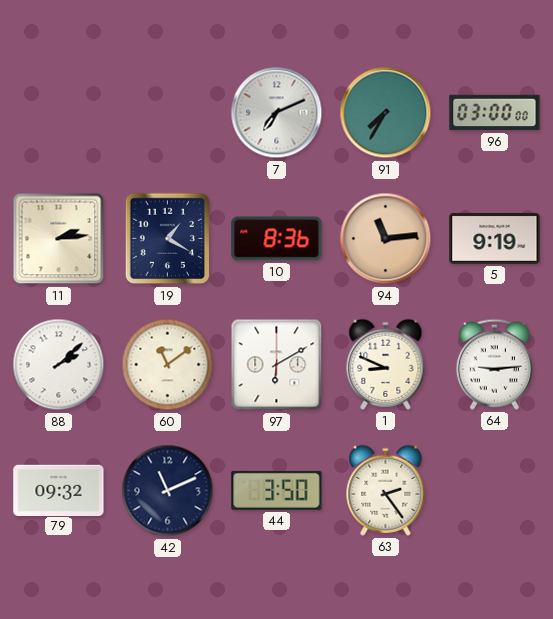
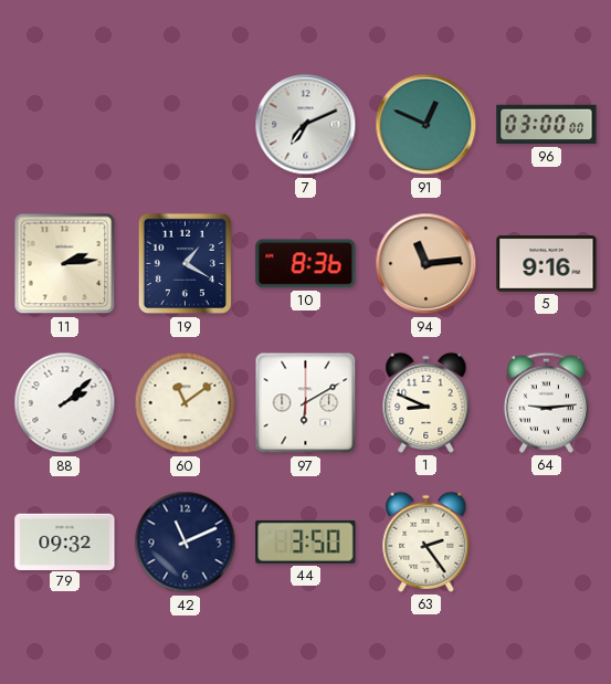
91: 7:35 -> 12:49
5: 9:19 -> 9:16
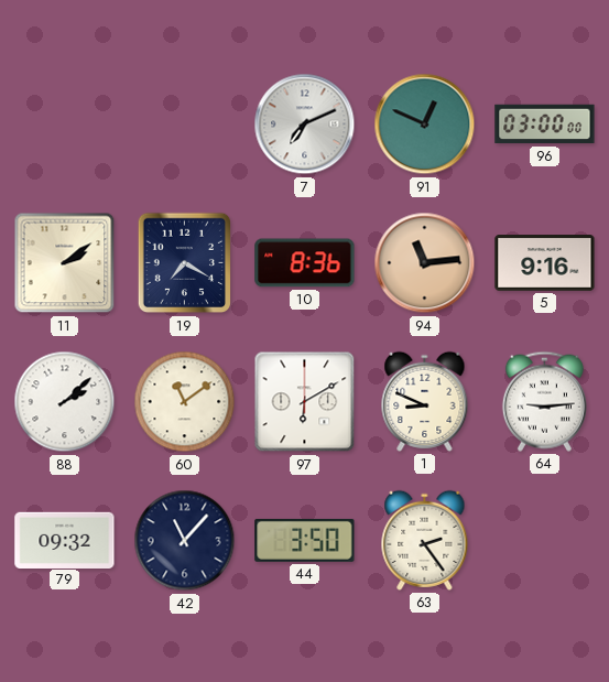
11: 2:14 -> 2:09
19: 1:20 -> 7:20
42: 11:11 -> 11:07
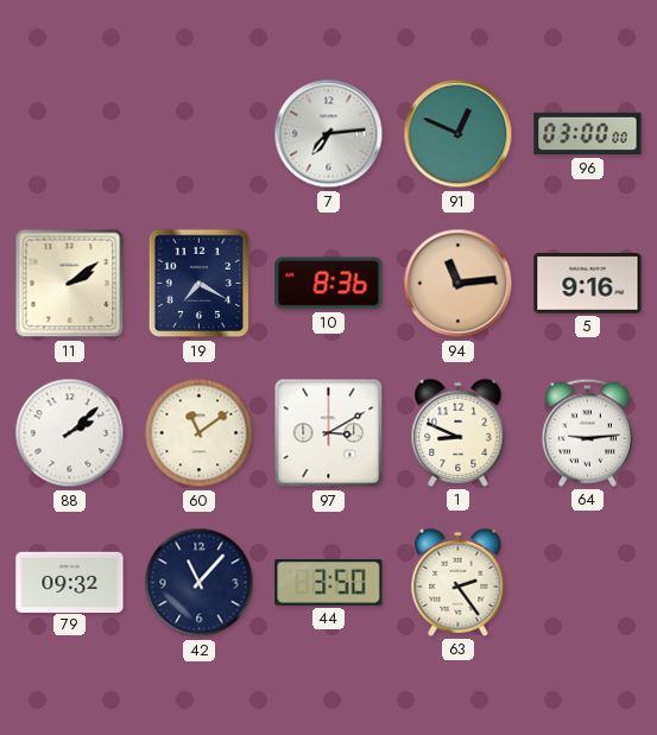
7: 7:11 -> 7:14
97: 6:10 -> 3:10
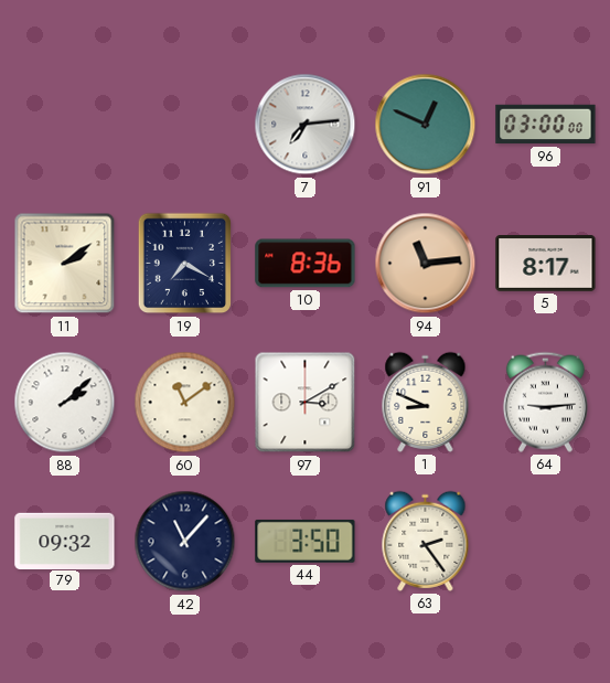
5: 9:16 -> 8:17
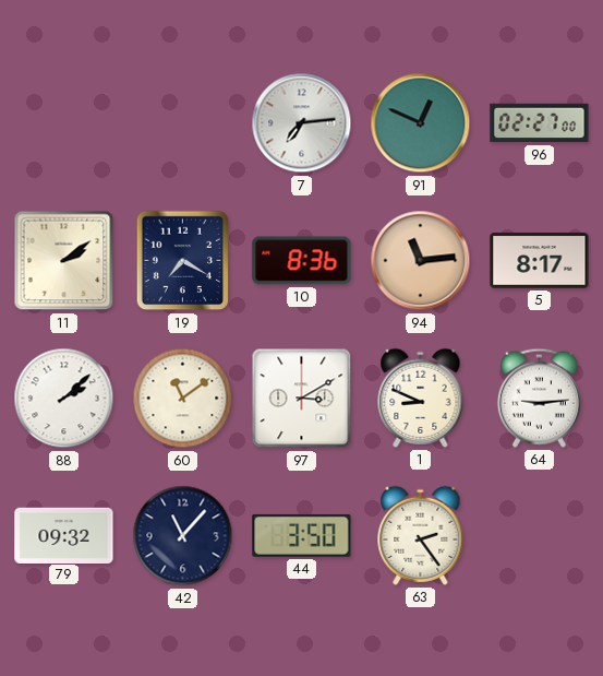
96: 03:00 -> 02:27
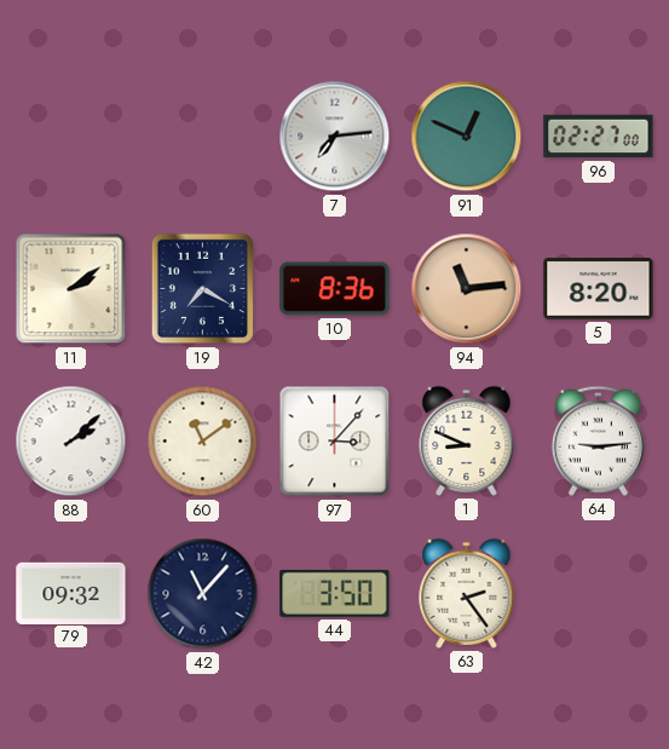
5: 8:17 -> 8:20
97: 3:10 -> 3:07
